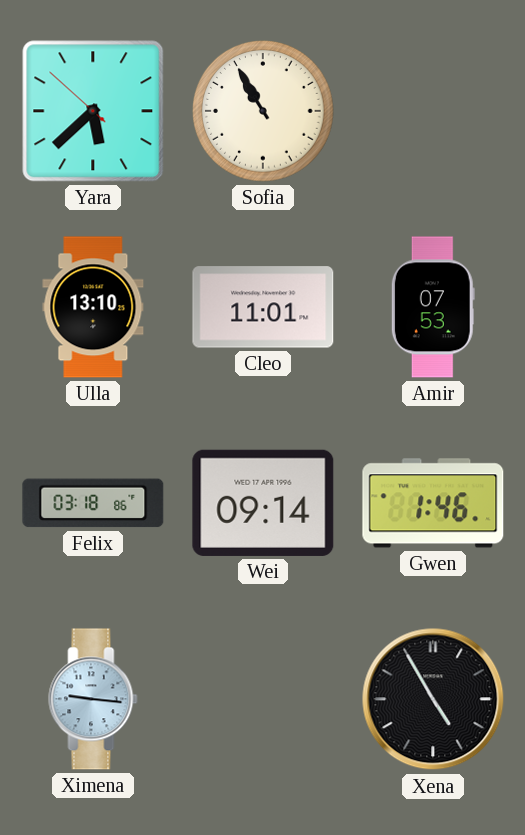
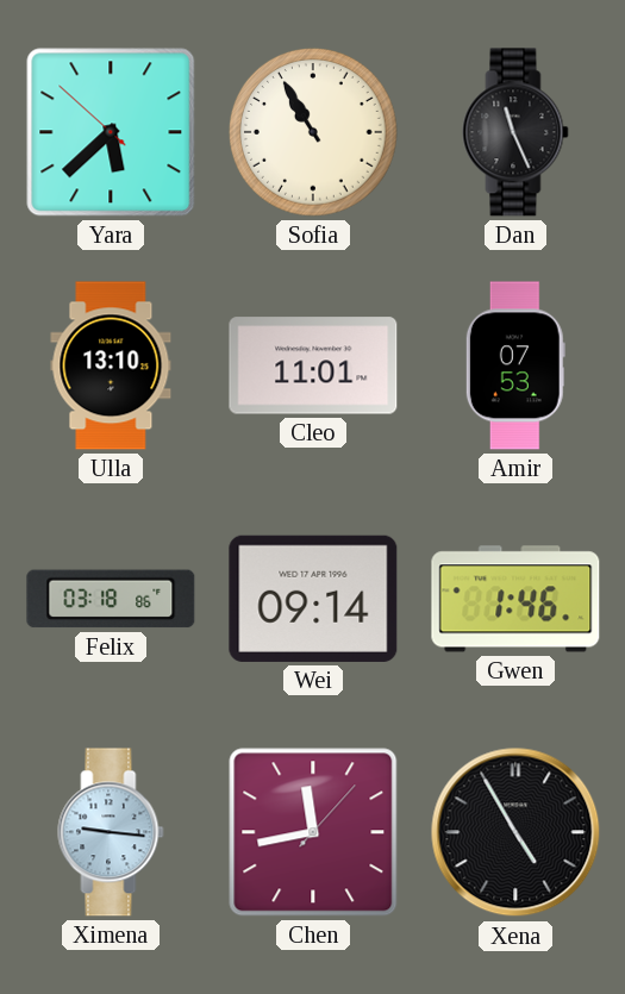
Dan: none -> 11:26
Chen: none -> 11:43
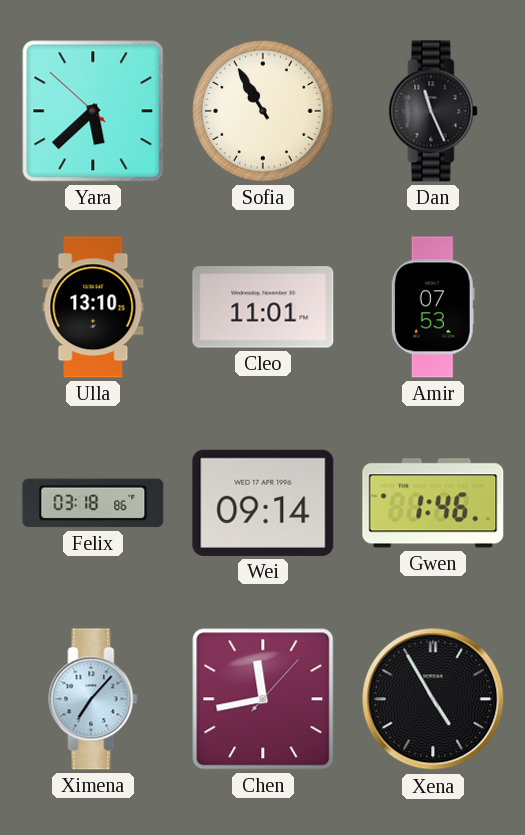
Ximena: 9:16 -> 7:07
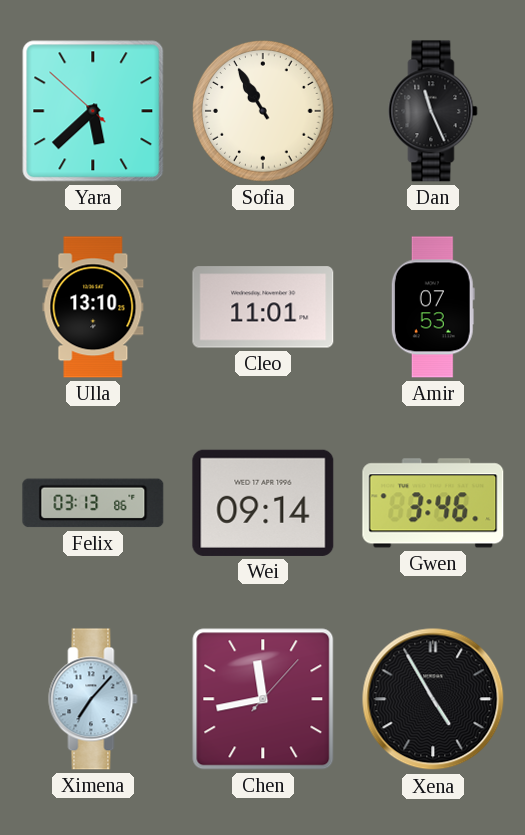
Felix: 03:18 -> 03:13
Gwen: 1:46 -> 3:46
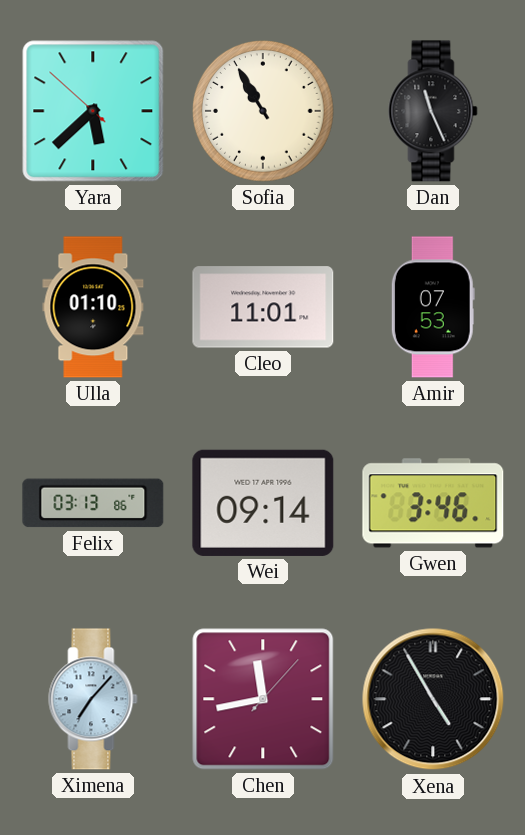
Ulla: 13:10 -> 01:10
